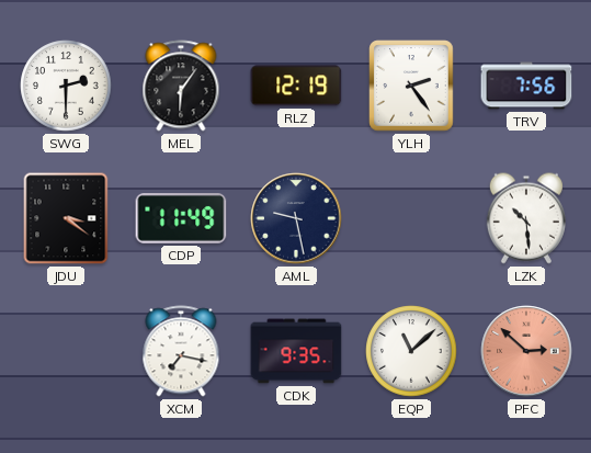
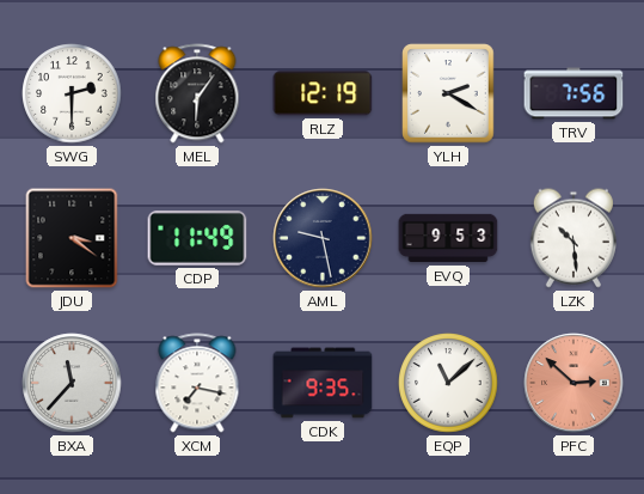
YLH: 2:24 -> 2:20
EVQ: none -> 9:53
BXA: none -> 11:37
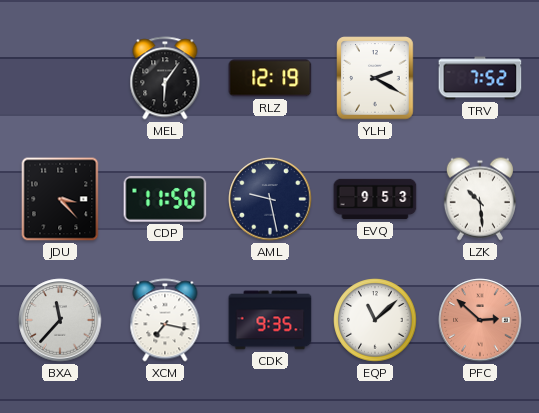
SWG: 2:30 -> none
TRV: 7:56 -> 7:52
JDU: 3:21 -> 3:23
CDP: 11:49 -> 11:50
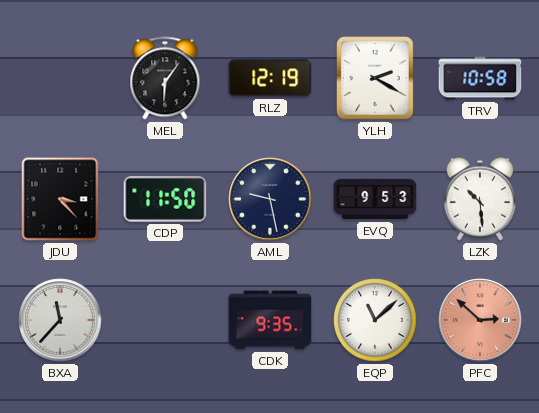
TRV: 7:52 -> 10:58
XCM: 7:17 -> none
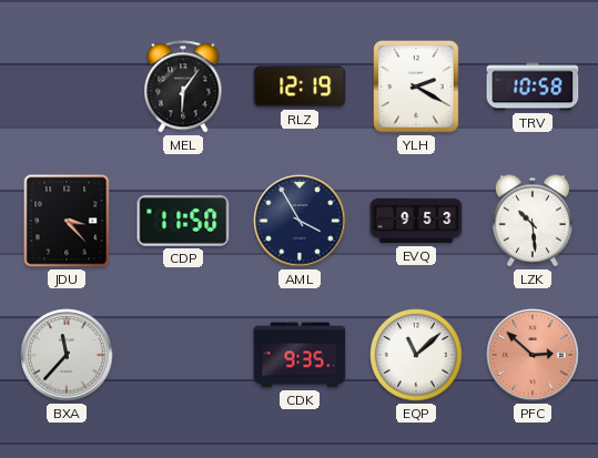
AML: 9:28 -> 3:55
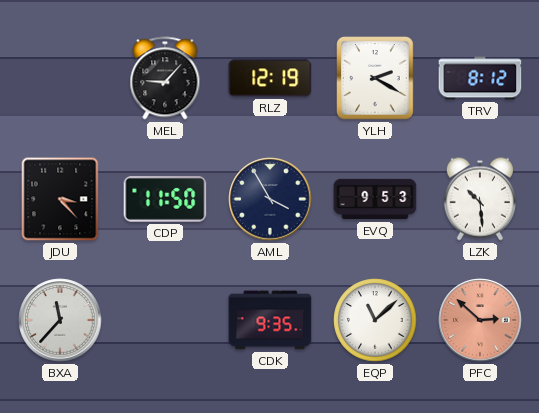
MEL: 6:06 -> 9:07
TRV: 10:58 -> 8:12
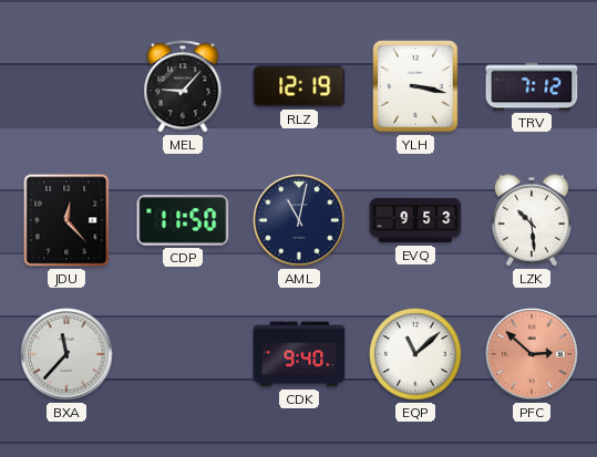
YLH: 2:20 -> 3:17
TRV: 8:12 -> 7:12
JDU: 3:23 -> 12:23
AML: 3:55 -> 11:02
CDK: 9:35 -> 9:40
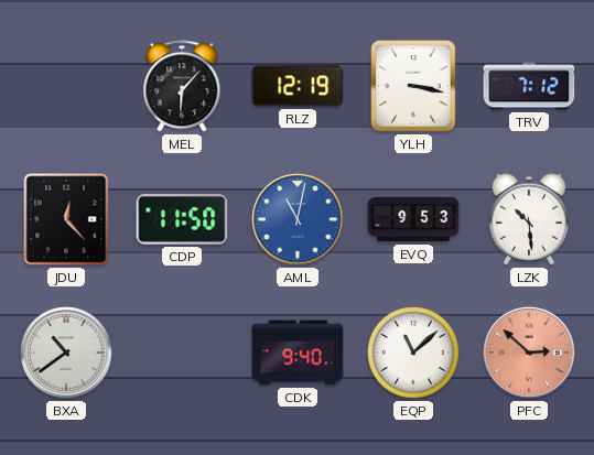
MEL: 9:07 -> 6:07
AML dial: navy -> blue
BXA: 11:37 -> 10:39
